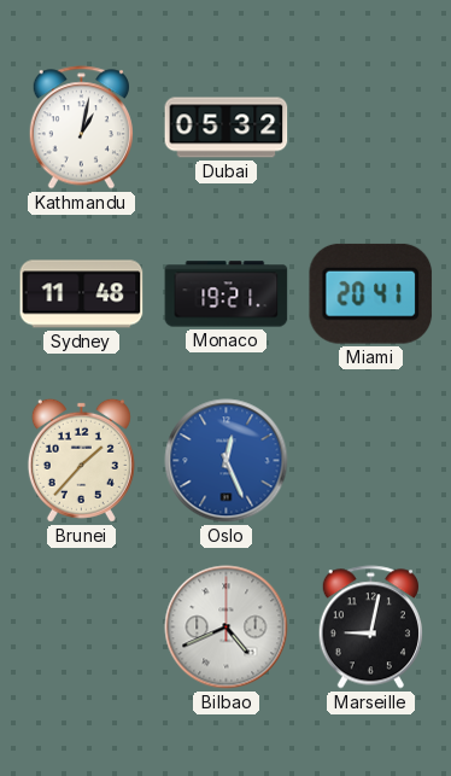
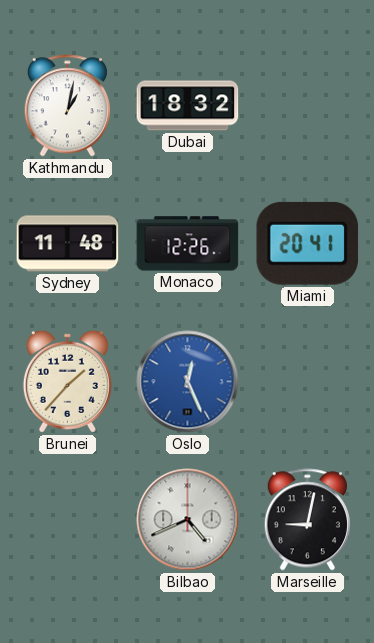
Dubai: 05:32 -> 18:32
Monaco: 19:21 -> 12:26
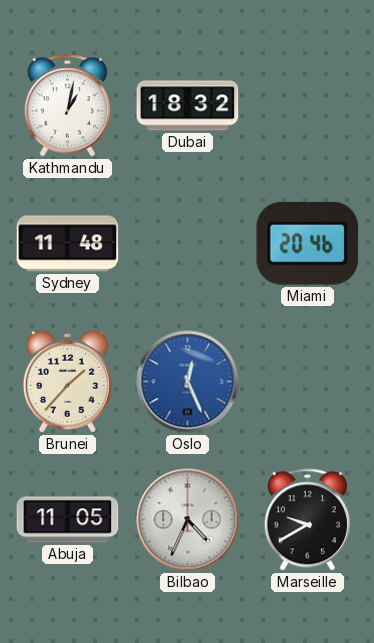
Monaco: 12:26 -> none
Miami: 20:41 -> 20:46
Abuja: none -> 11:05
Bilbao: 4:41 -> 4:34
Marseille: 9:02 -> 9:40
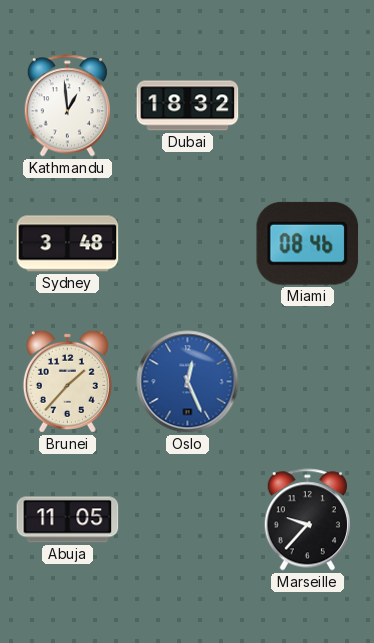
Kathmandu: 1:02 -> 12:59
Sydney: 11:48 -> 3:48
Miami: 20:46 -> 08:46
Bilbao: 4:34 -> none
Marseille: 9:40 -> 9:37
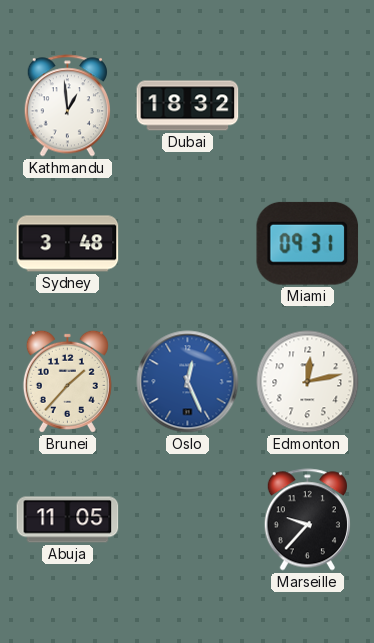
Miami: 08:46 -> 09:31
Edmonton: none -> 12:13
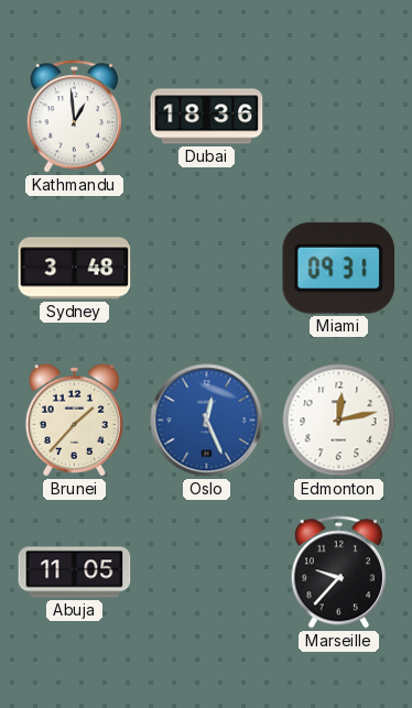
Dubai: 18:32 -> 18:36
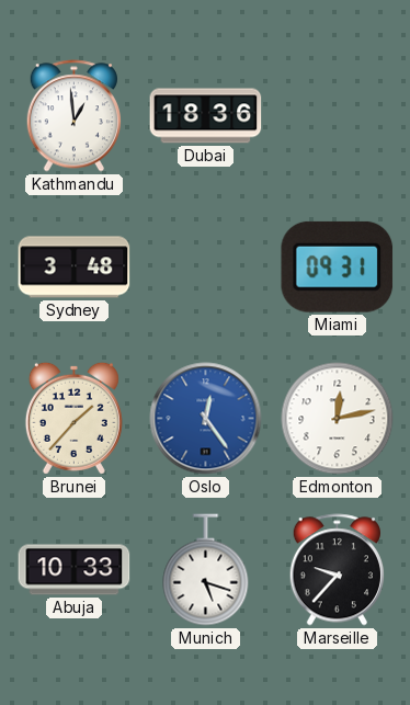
Oslo: 12:26 -> 12:24
Abuja: 11:05 -> 10:33
Munich: none -> 5:18
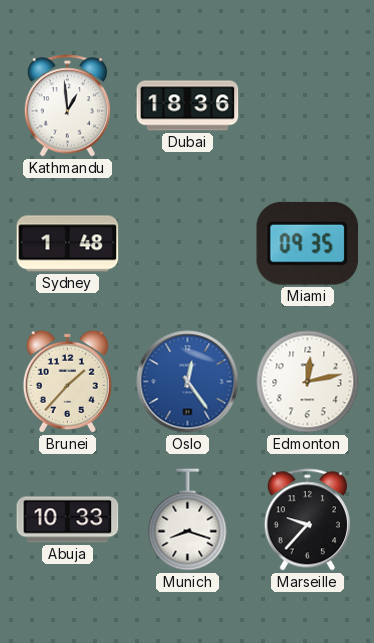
Sydney: 3:48 -> 1:48
Miami: 09:31 -> 09:35
Munich: 5:18 -> 8:18
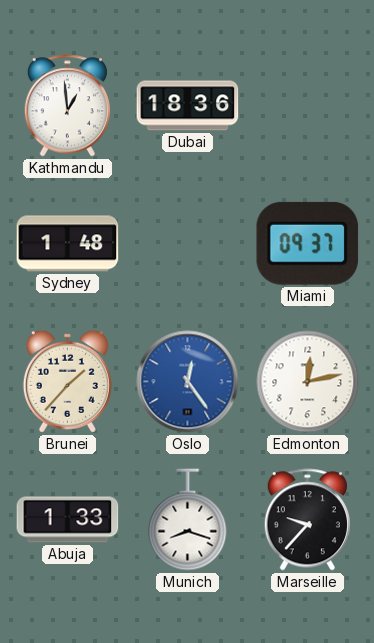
Miami: 09:35 -> 09:37
Abuja: 10:33 -> 1:33
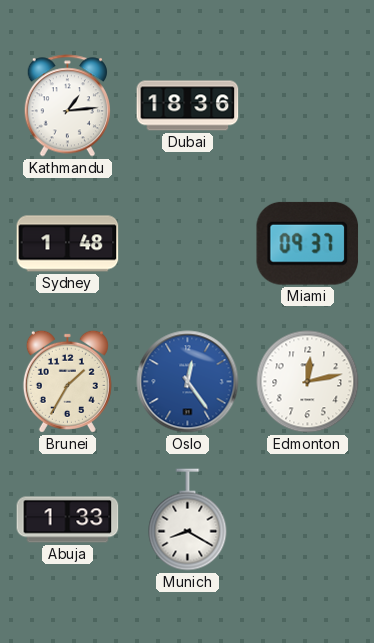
Kathmandu: 12:59 -> 1:14
Brunei: 1:37 -> 1:35
Munich: 8:18 -> 8:20
Marseille: 9:37 -> none
